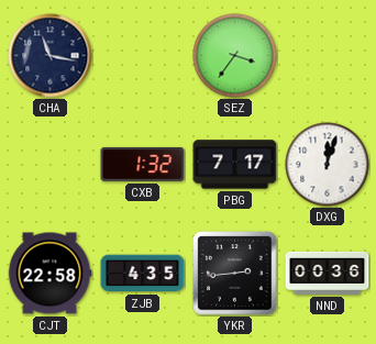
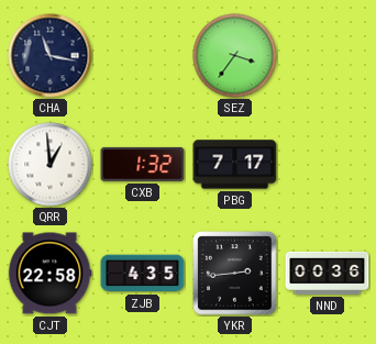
QRR: none -> 12:59
DXG: 12:03 -> none
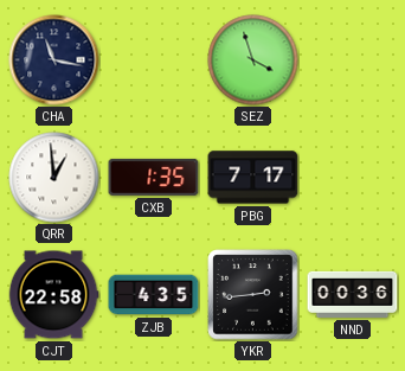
SEZ: 3:36 -> 3:57
CXB: 1:32 -> 1:35
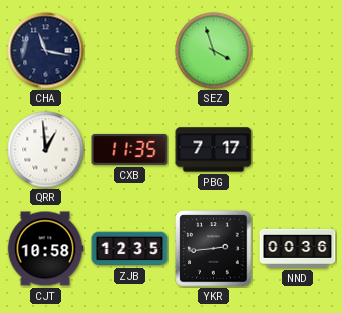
CXB: 1:35 -> 11:35
CJT: 22:58 -> 10:58
ZJB: 4:35 -> 12:35
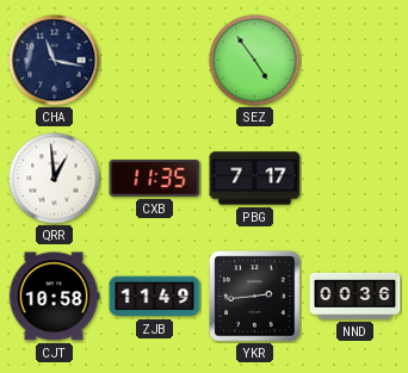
SEZ: 3:57 -> 4:54
ZJB: 12:35 -> 11:49
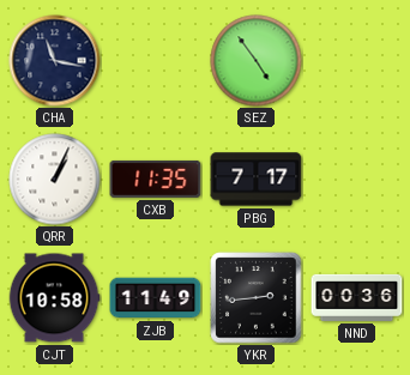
QRR: 12:59 -> 1:04
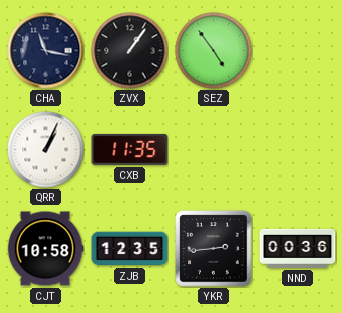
ZVX: none -> 1:06
PBG: 7:17 -> none
ZJB: 11:49 -> 12:35
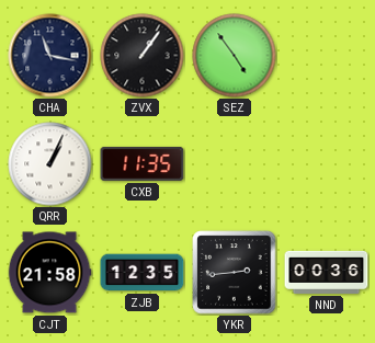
CJT: 10:58 -> 21:58
